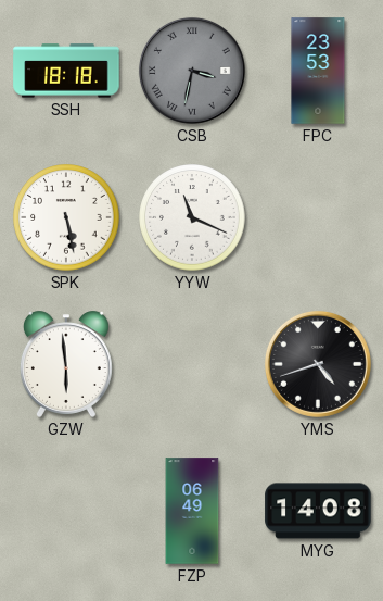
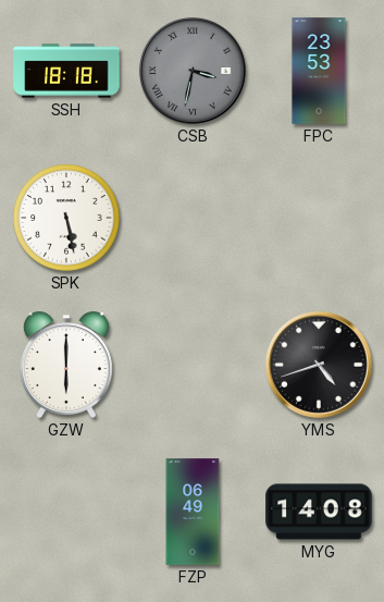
YYW: 11:19 -> none
GZW: 5:59 -> 6:00
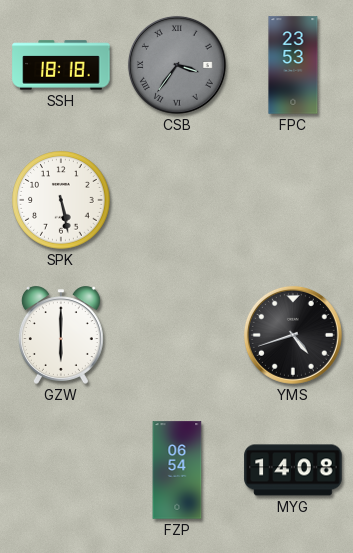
CSB: 3:32 -> 3:36
FZP: 06:49 -> 06:54
